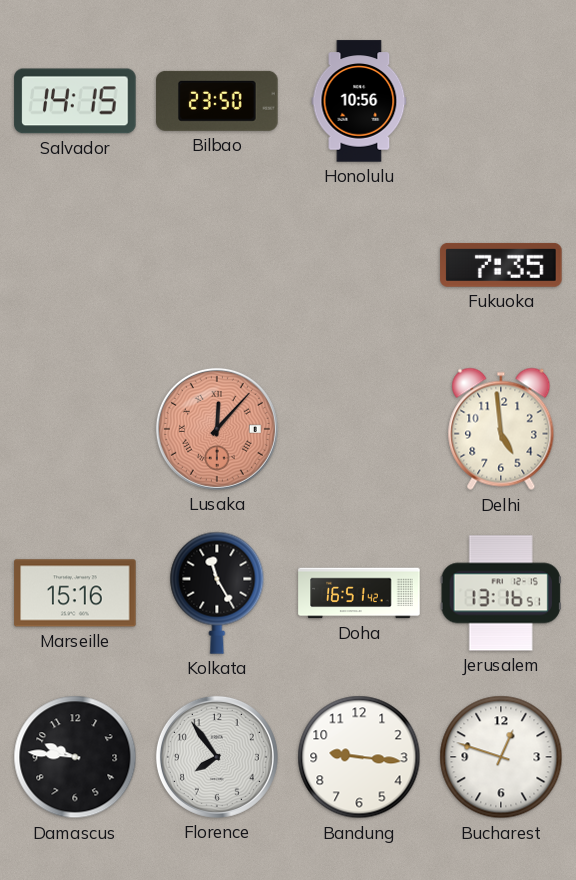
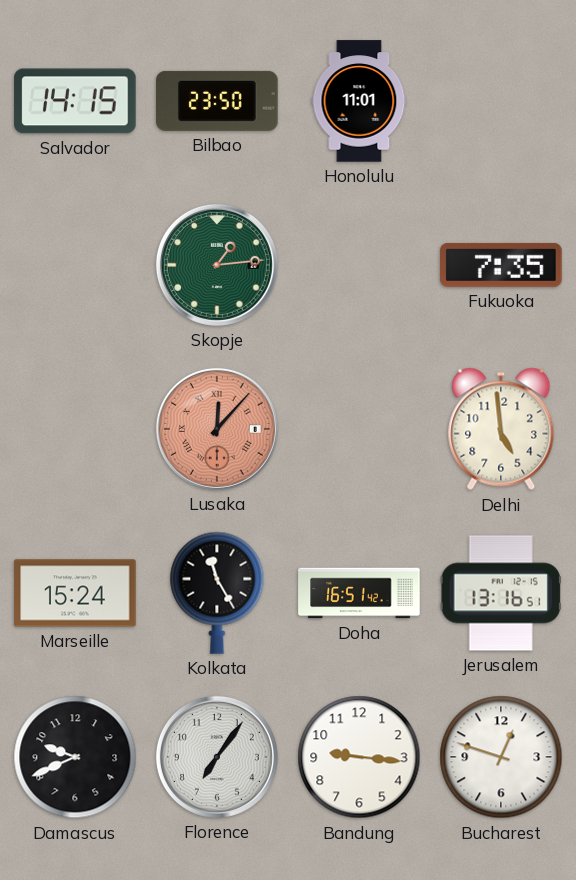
Honolulu: 10:56 -> 11:01
Skopje: none -> 1:14
Marseille: 15:16 -> 15:24
Damascus: 9:46 -> 9:41
Florence: 7:54 -> 7:06
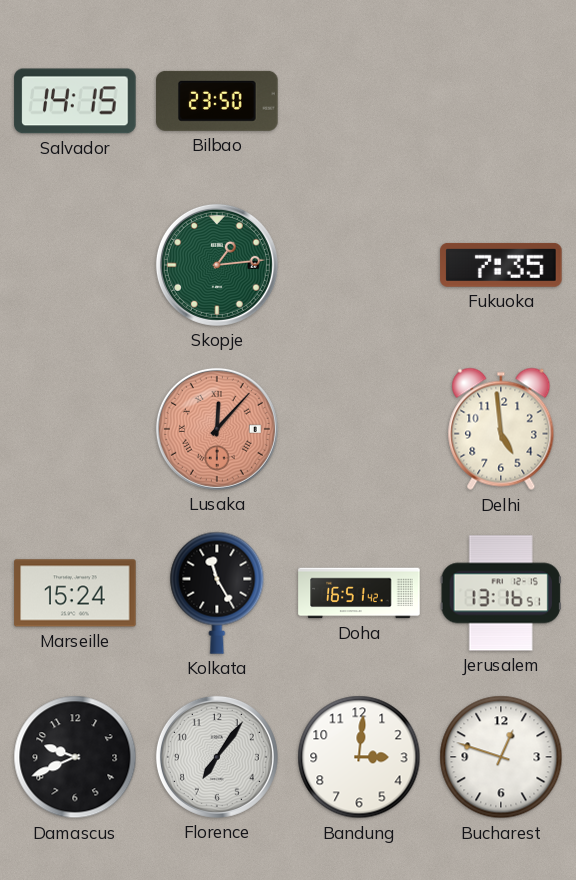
Honolulu: 11:01 -> none
Bandung: 9:16 -> 3:01
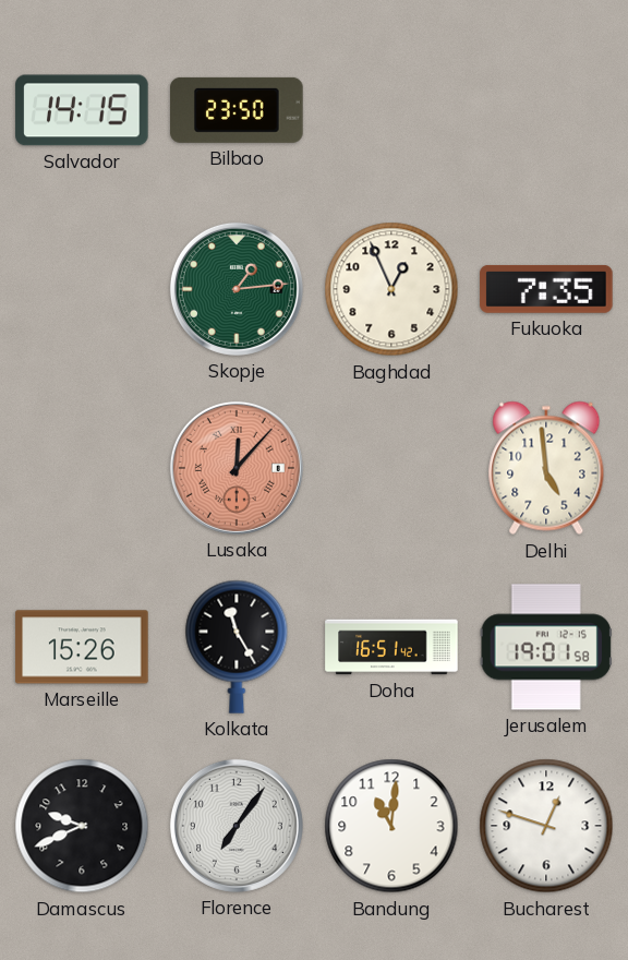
Baghdad: none -> 12:56
Marseille: 15:24 -> 15:26
Jerusalem: 13:16 -> 19:01
Bandung: 3:01 -> 11:01
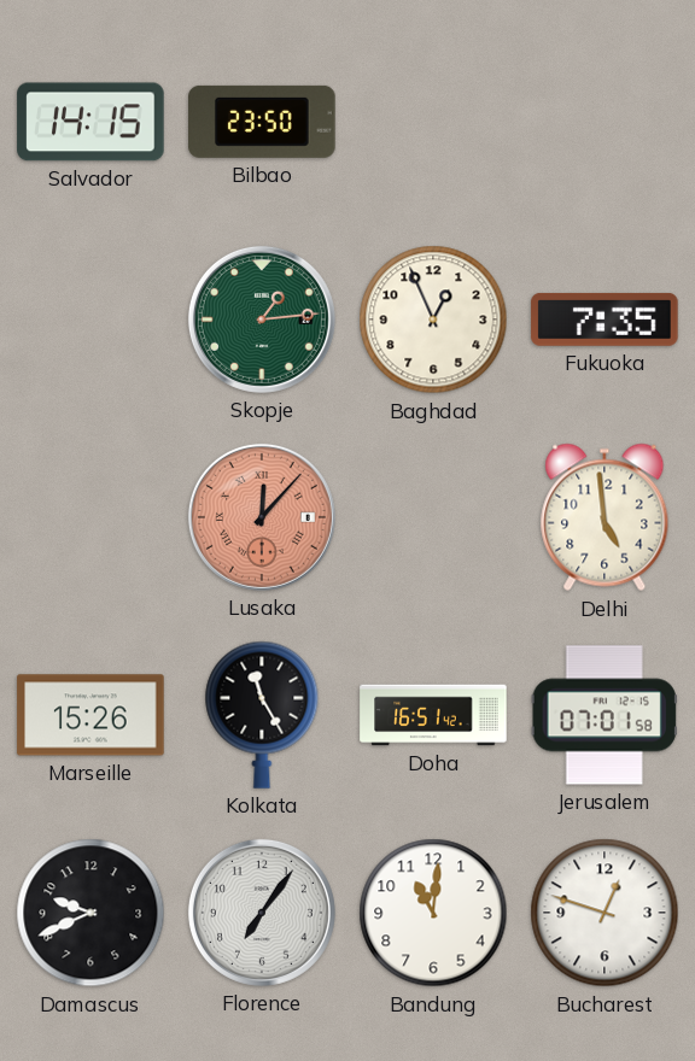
Jerusalem: 19:01 -> 07:01
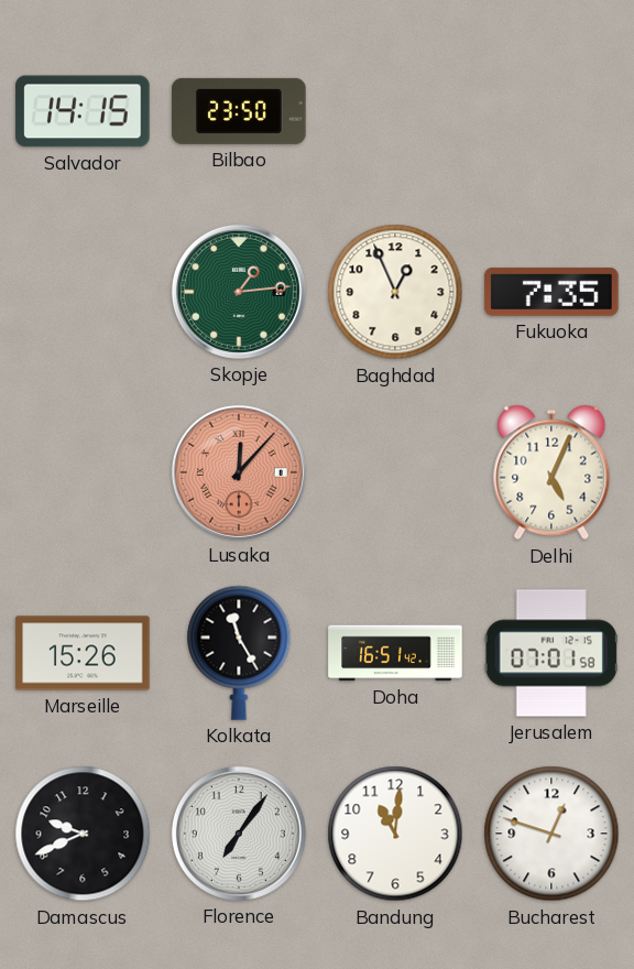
Delhi: 4:59 -> 5:04
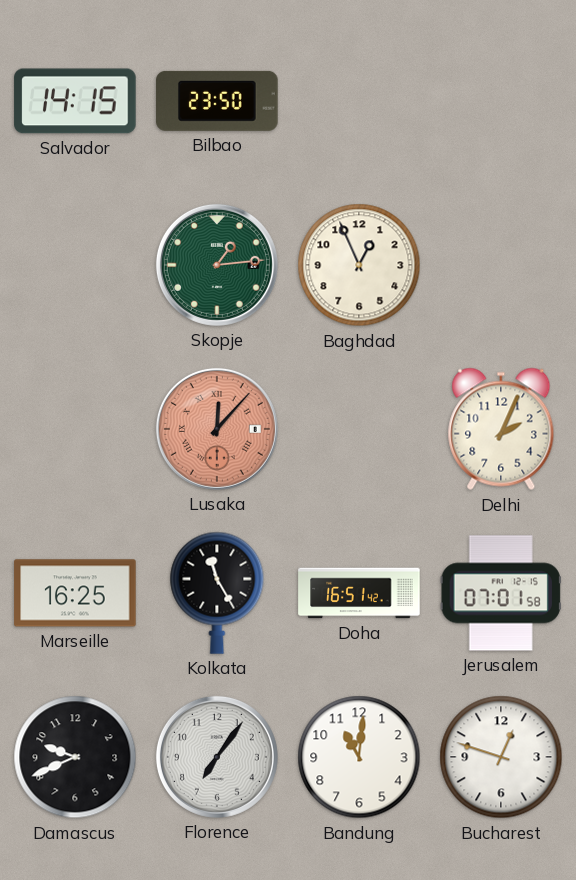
Fukuoka: 7:35 -> none
Delhi: 5:04 -> 2:04
Marseille: 15:26 -> 16:25
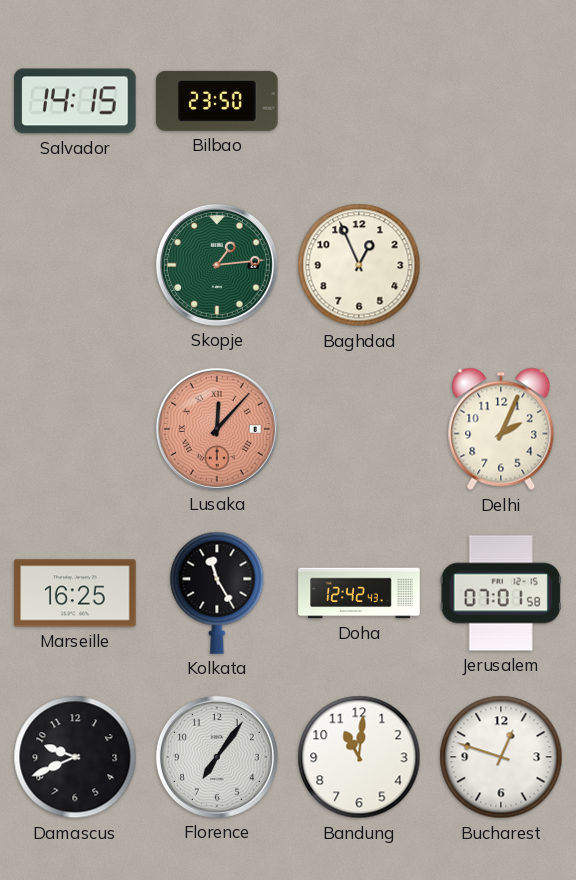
Doha: 16:51 -> 12:42
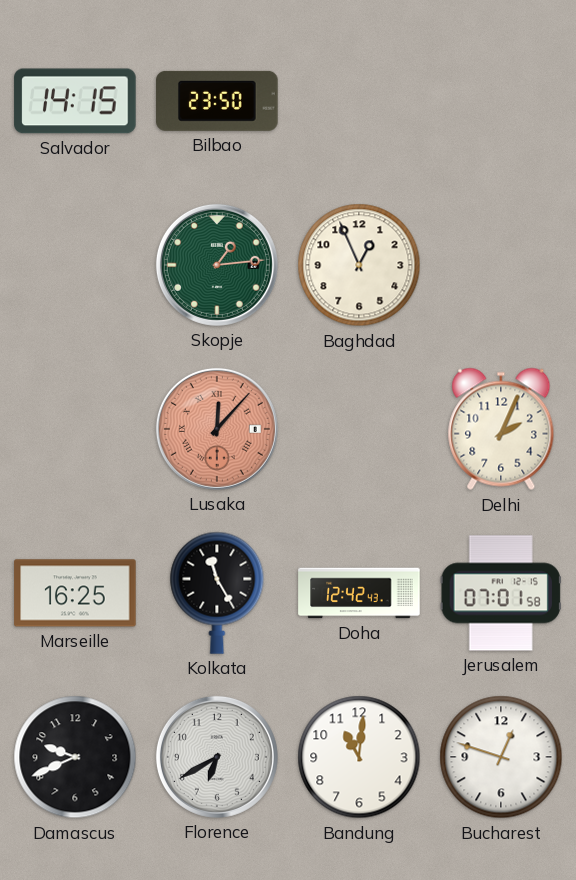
Florence: 7:06 -> 6:40
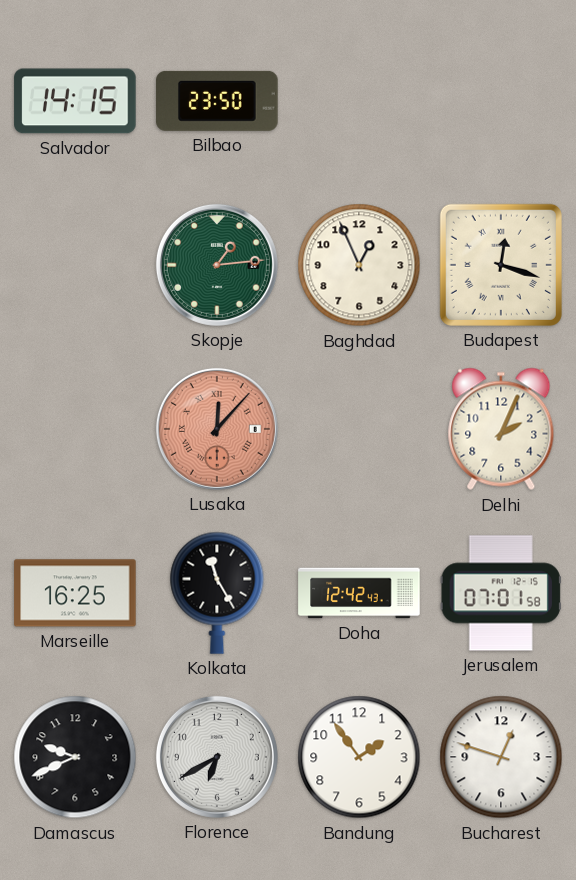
Budapest: none -> 12:18
Bandung: 11:01 -> 1:54
